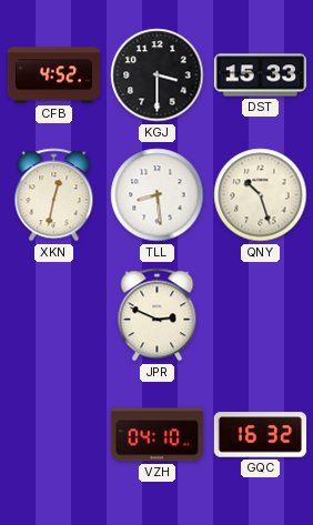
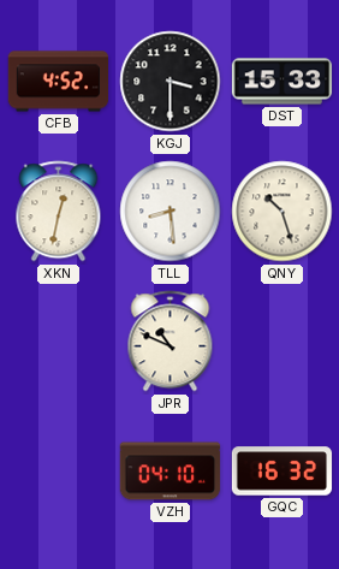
JPR: 2:49 -> 10:49
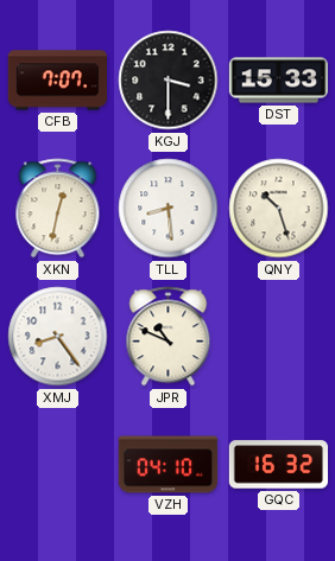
CFB: 4:52 -> 7:07
XMJ: none -> 8:24
